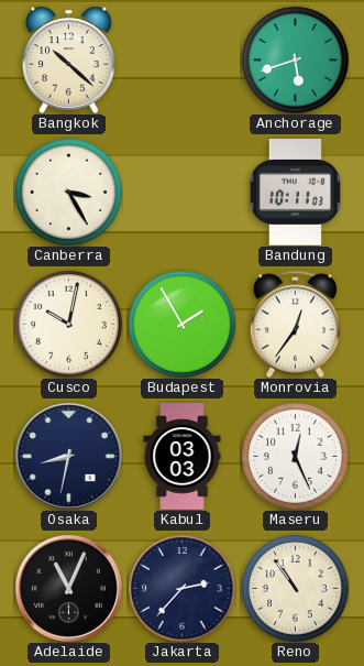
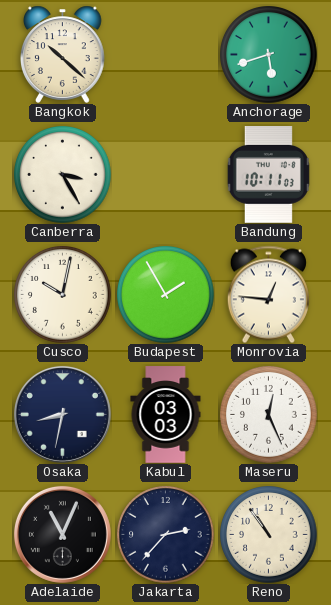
Monrovia: 12:36 -> 12:46
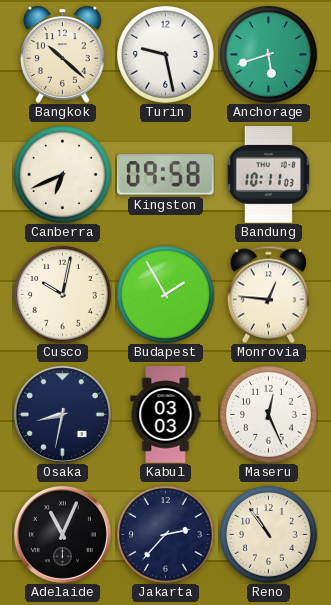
Turin: none -> 9:28
Canberra: 3:25 -> 6:41
Kingston: none -> 09:58
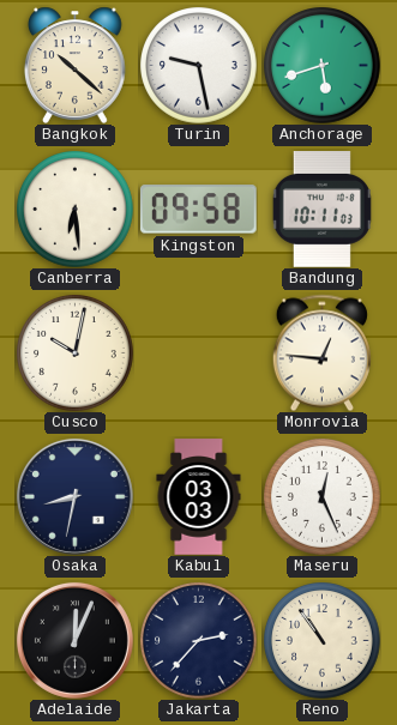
Canberra: 6:41 -> 6:29
Budapest: 1:55 -> none
Adelaide: 11:04 -> 12:04
